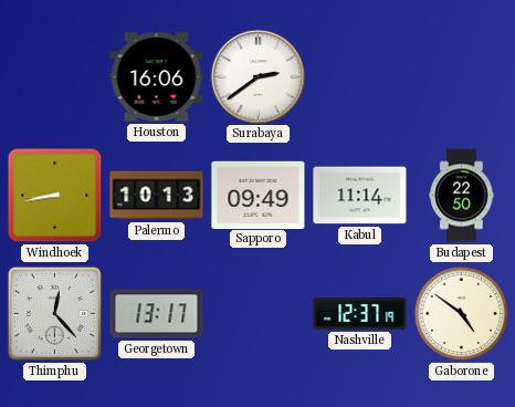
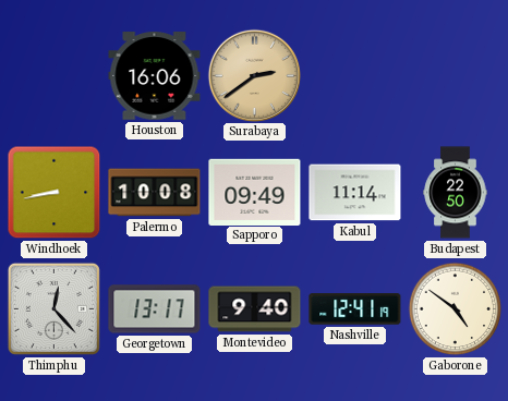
Surabaya dial: white -> champagne
Palermo: 10:13 -> 10:08
Montevideo: none -> 9:40
Nashville: 12:37 -> 12:41
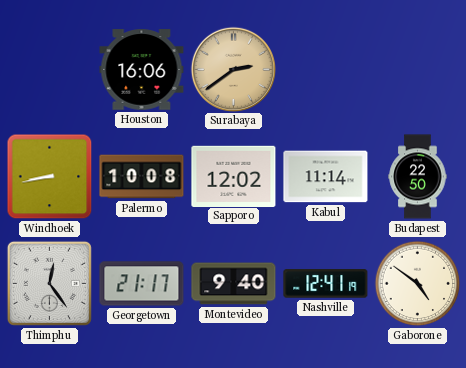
Sapporo: 09:49 -> 12:02
Thimphu: 12:23 -> 12:24
Georgetown: 13:17 -> 21:17
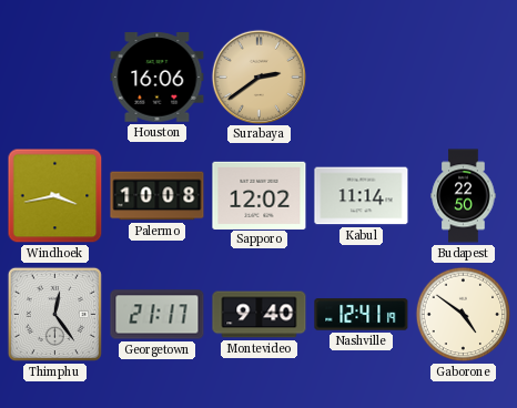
Windhoek: 8:43 -> 3:43
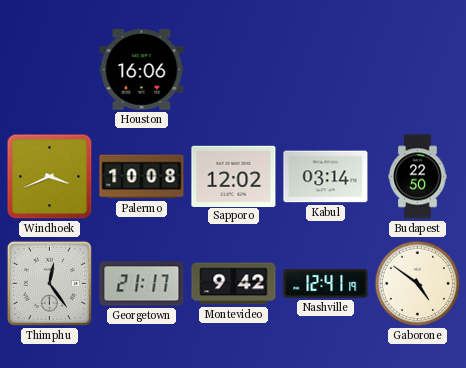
Surabaya: 2:39 -> none
Windhoek: 3:43 -> 3:41
Kabul: 11:14 -> 03:14
Montevideo: 9:40 -> 9:42
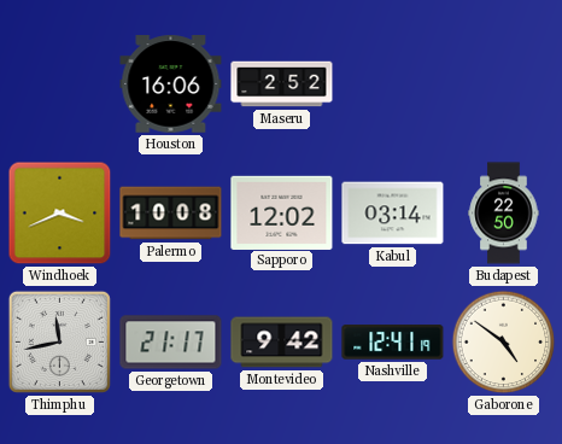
Maseru: none -> 2:52
Thimphu: 12:24 -> 11:43
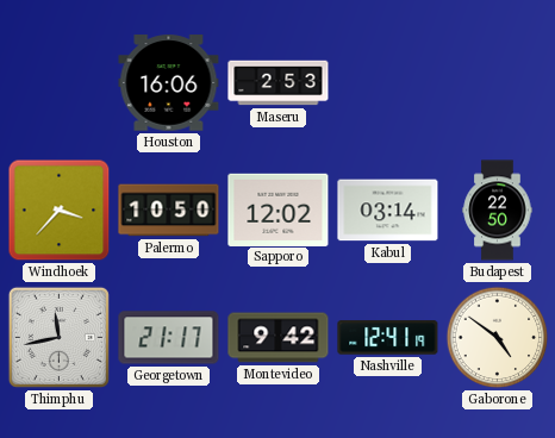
Maseru: 2:52 -> 2:53
Windhoek: 3:41 -> 3:37
Palermo: 10:08 -> 10:50
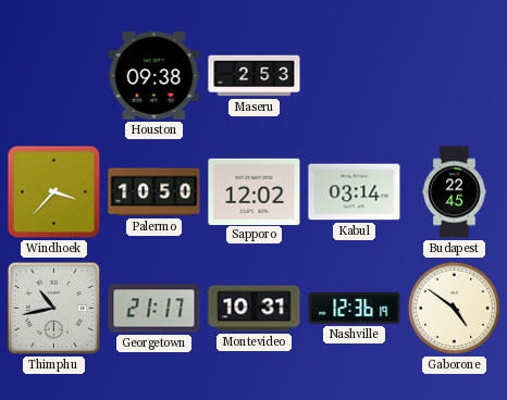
Houston: 16:06 -> 09:38
Budapest: 22:50 -> 22:45
Thimphu: 11:43 -> 10:43
Montevideo: 9:42 -> 10:31
Nashville: 12:41 -> 12:36
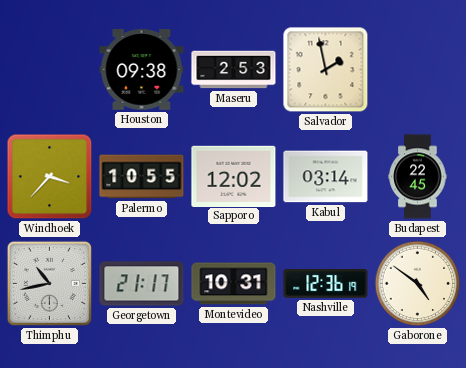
Salvador: none -> 1:58
Palermo: 10:50 -> 10:55
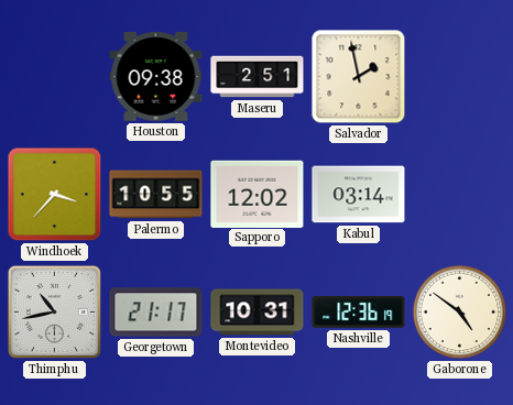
Maseru: 2:53 -> 2:51
Budapest: 22:45 -> none
